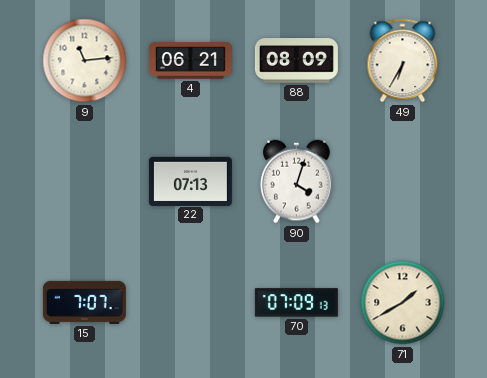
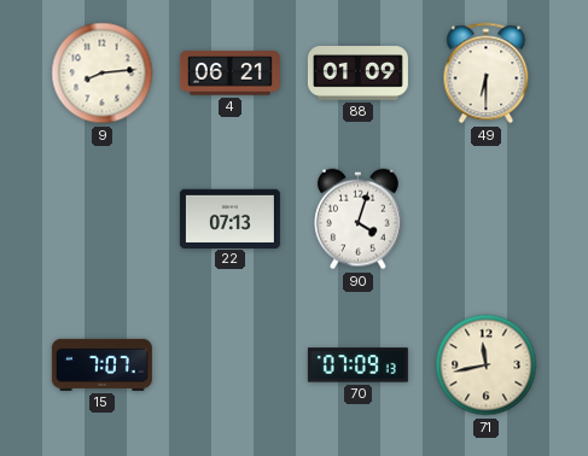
9: 11:14 -> 8:14
88: 08:09 -> 01:09
49: 6:35 -> 6:30
71: 1:40 -> 11:43
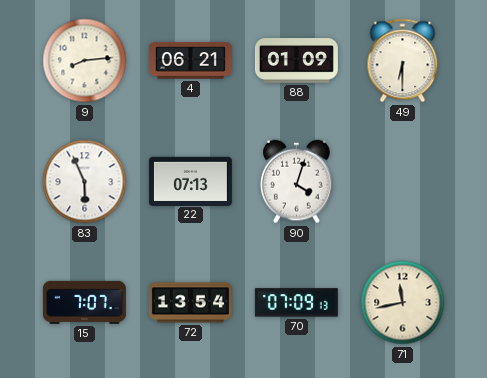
83: none -> 5:56
72: none -> 13:54
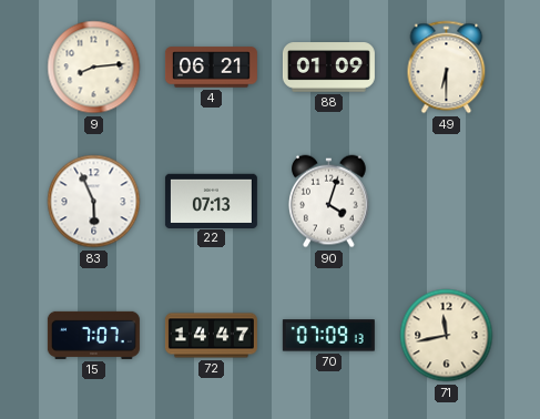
72: 13:54 -> 14:47
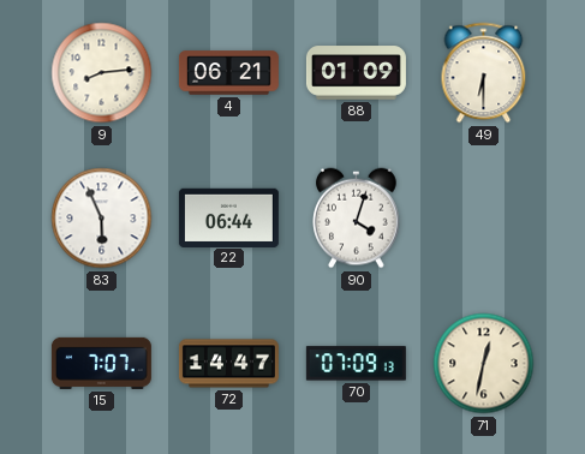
22: 07:13 -> 06:44
71: 11:43 -> 12:32
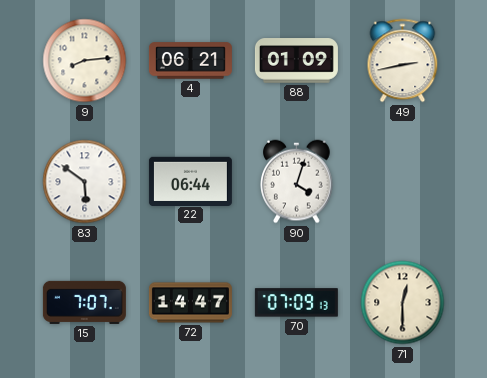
49: 6:30 -> 2:43
83: 5:56 -> 5:51
71: 12:32 -> 12:30
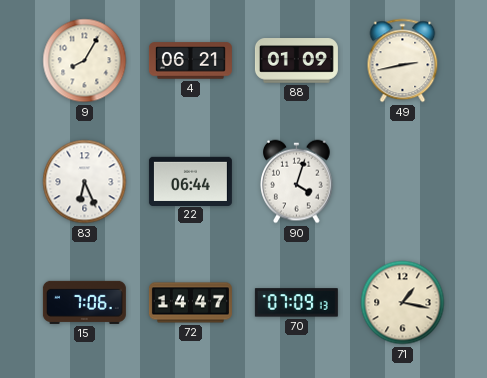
9: 8:14 -> 8:05
83: 5:51 -> 6:26
15: 7:07 -> 7:06
71: 12:30 -> 1:17
